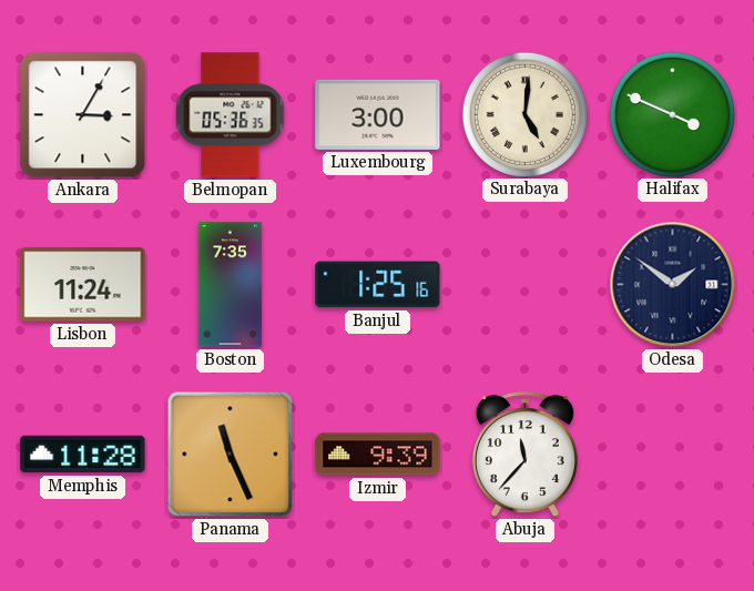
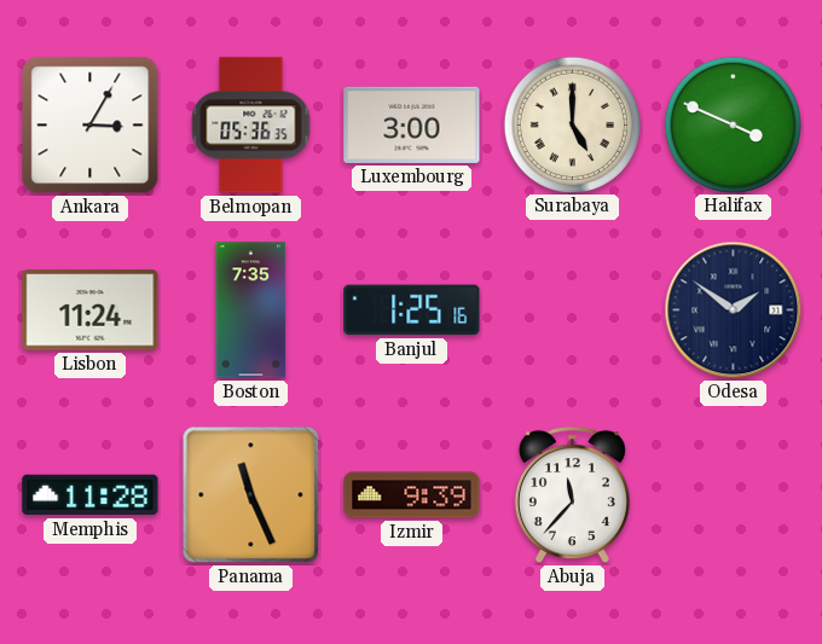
Surabaya: 5:01 -> 5:00
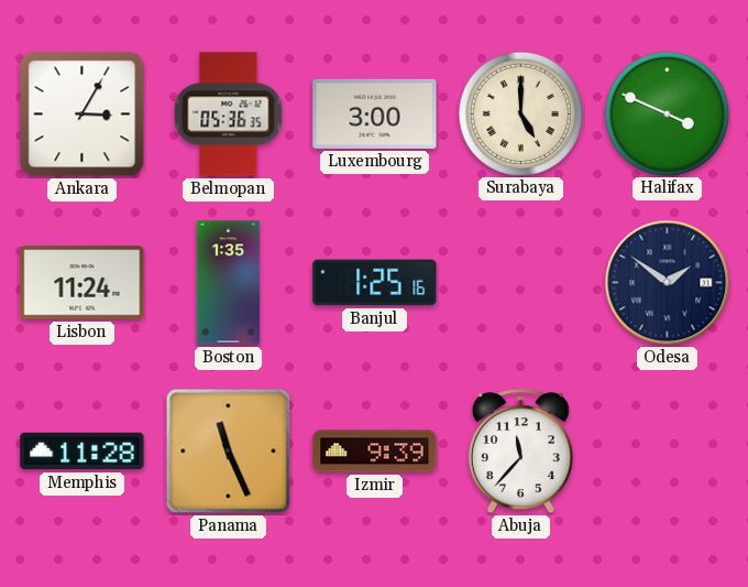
Boston: 7:35 -> 1:35
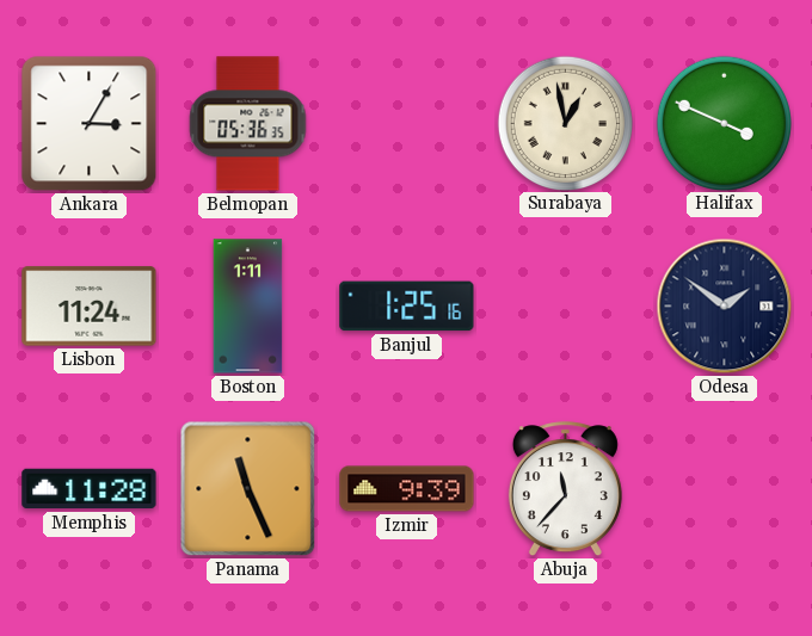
Luxembourg: 3:00 -> none
Surabaya: 5:00 -> 12:58
Boston: 1:35 -> 1:11
